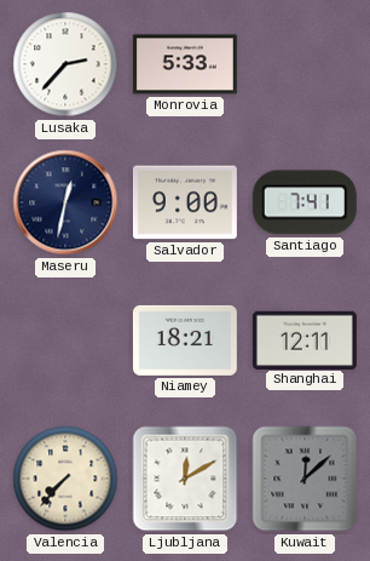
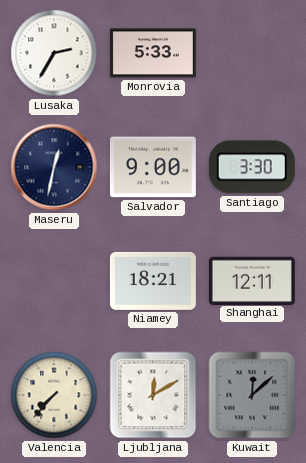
Lusaka: 2:37 -> 2:35
Santiago: 7:41 -> 3:30
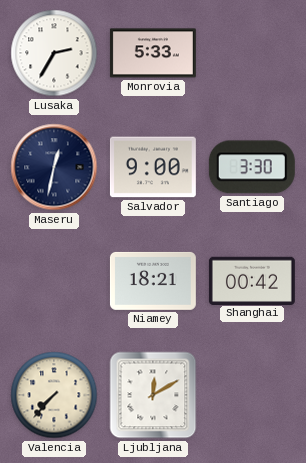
Shanghai: 12:11 -> 00:42
Kuwait: 12:08 -> none
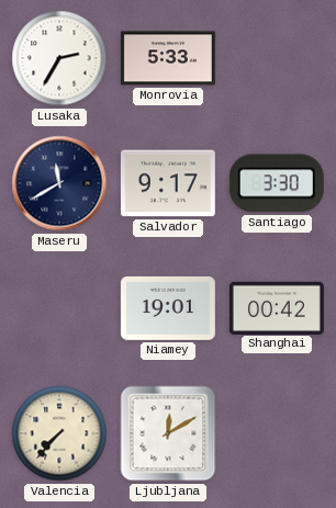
Maseru: 12:32 -> 11:40
Salvador: 9:00 -> 9:17
Niamey: 18:21 -> 19:01
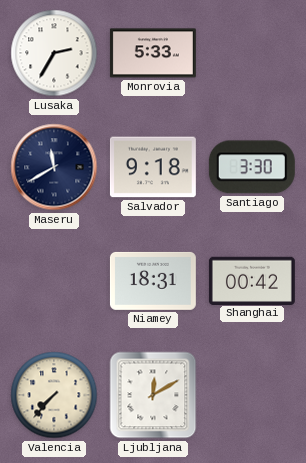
Salvador: 9:17 -> 9:18
Niamey: 19:01 -> 18:31
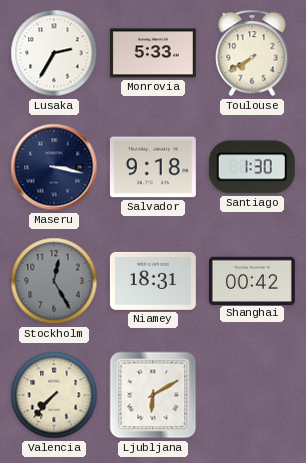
Toulouse: none -> 7:40
Maseru: 11:40 -> 3:17
Santiago: 3:30 -> 1:30
Stockholm: none -> 12:25
Ljubljana: 12:10 -> 6:10
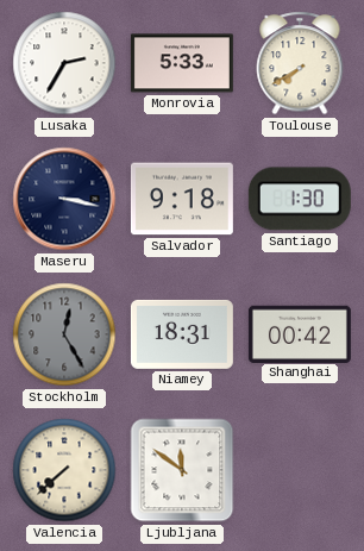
Valencia: 7:37 -> 7:38
Ljubljana: 6:10 -> 11:51
